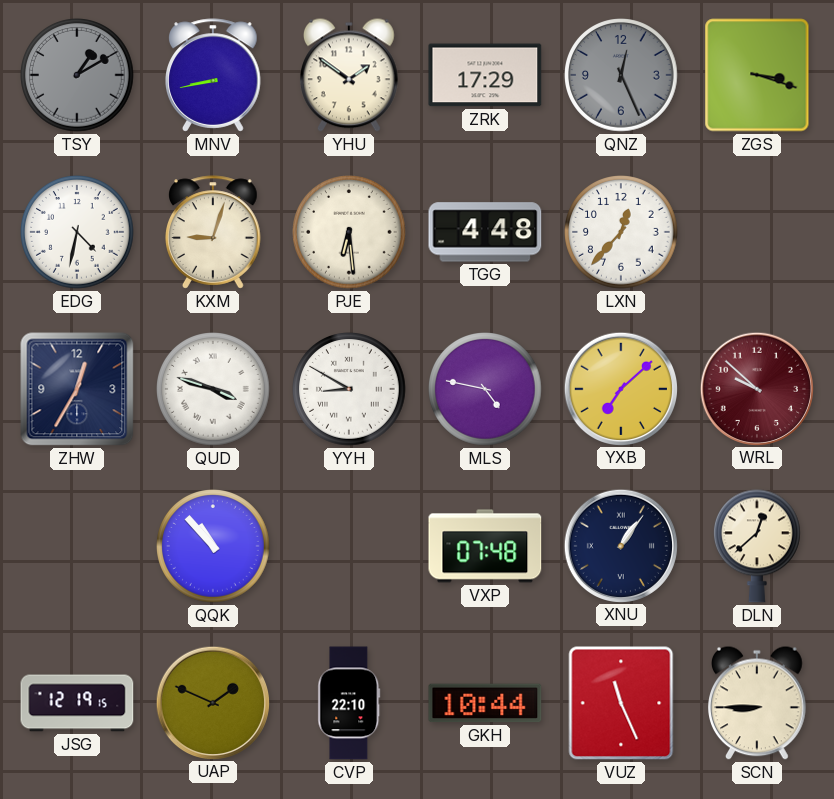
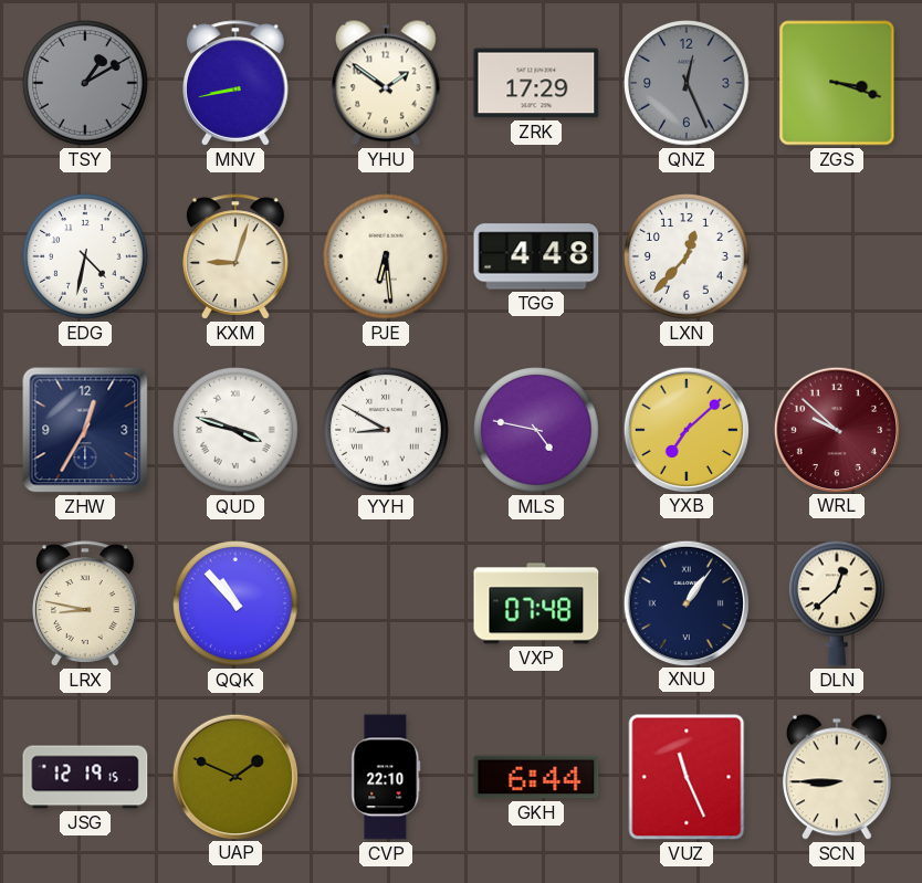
LRX: none -> 8:47
GKH: 10:44 -> 6:44
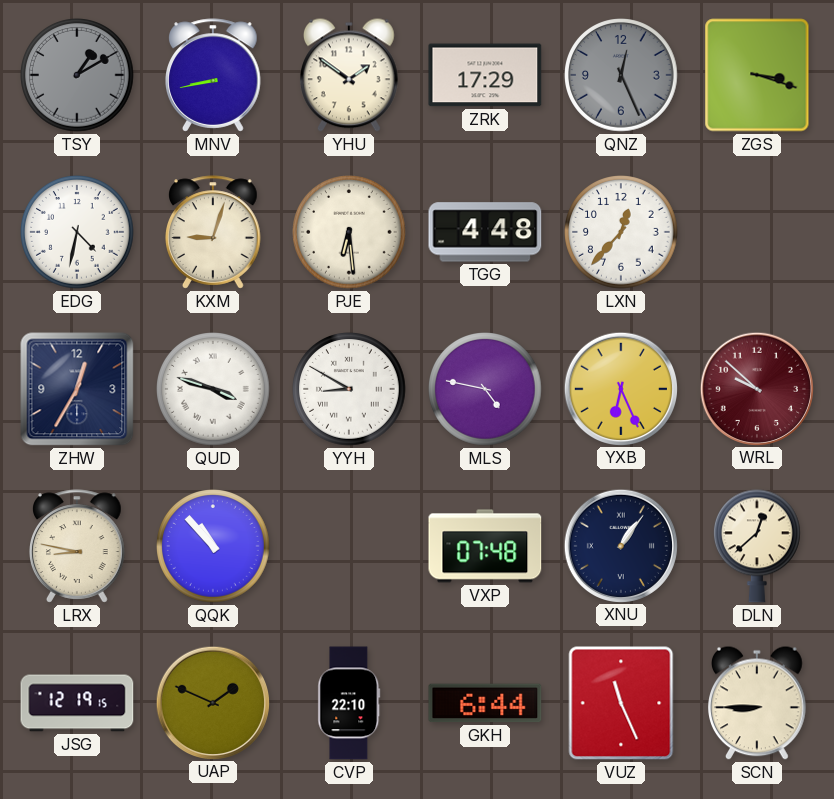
YXB: 7:08 -> 6:26
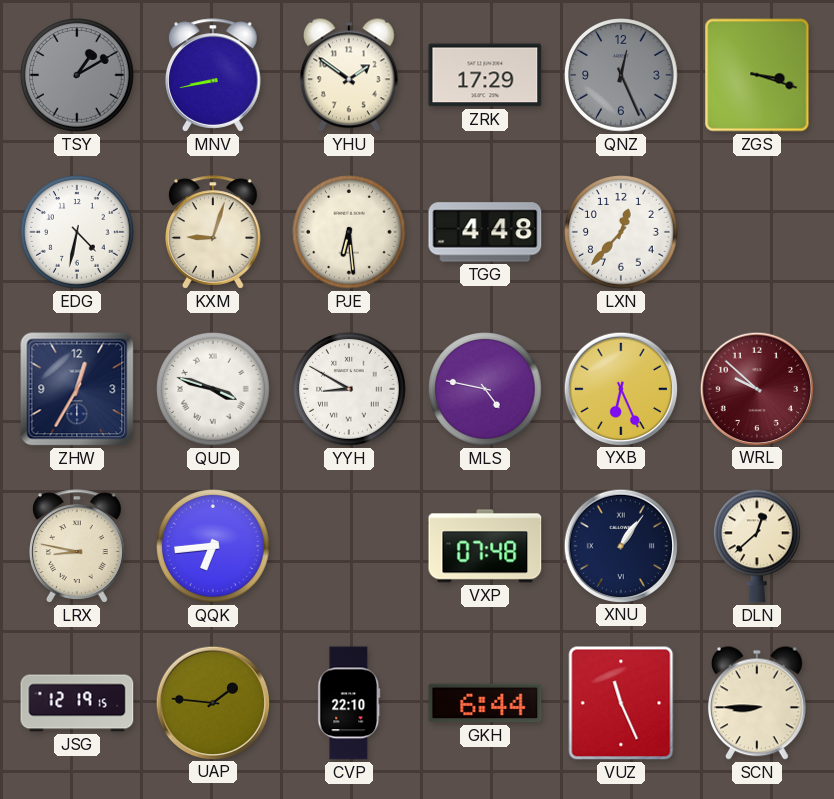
QQK: 10:53 -> 6:44
UAP: 1:49 -> 1:46
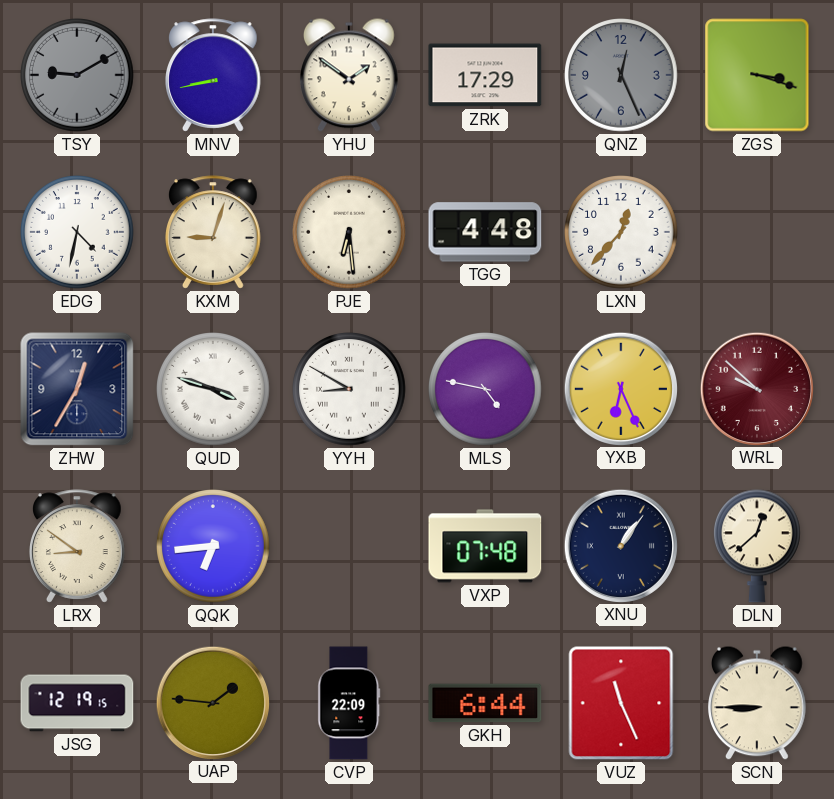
TSY: 1:10 -> 9:10
LRX: 8:47 -> 8:51
CVP: 22:10 -> 22:09
